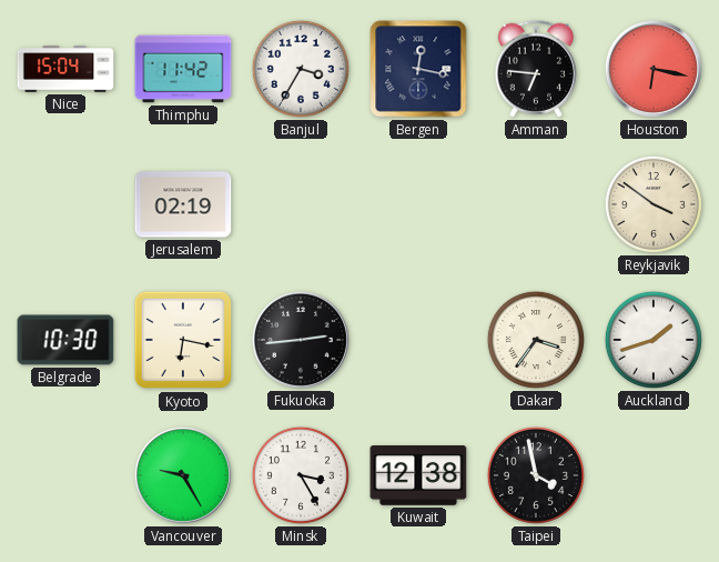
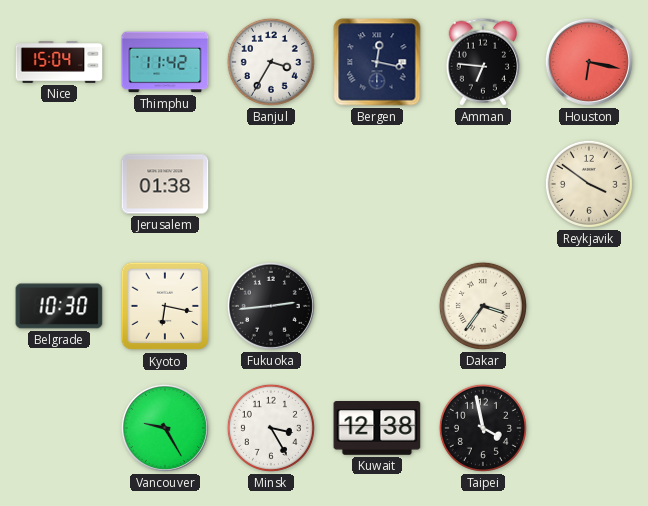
Jerusalem: 02:19 -> 01:38
Auckland: 1:42 -> none
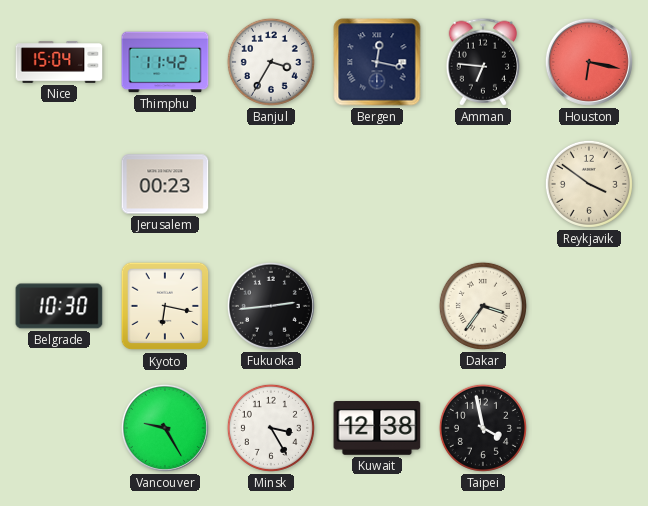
Jerusalem: 01:38 -> 00:23
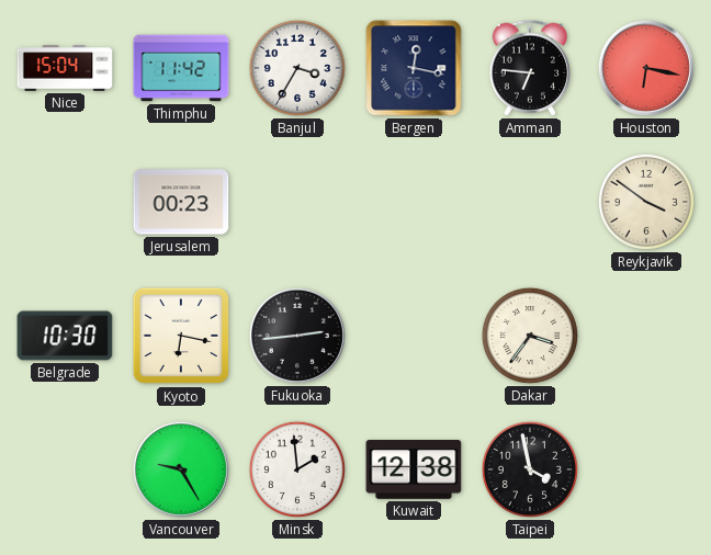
Minsk: 3:25 -> 1:59
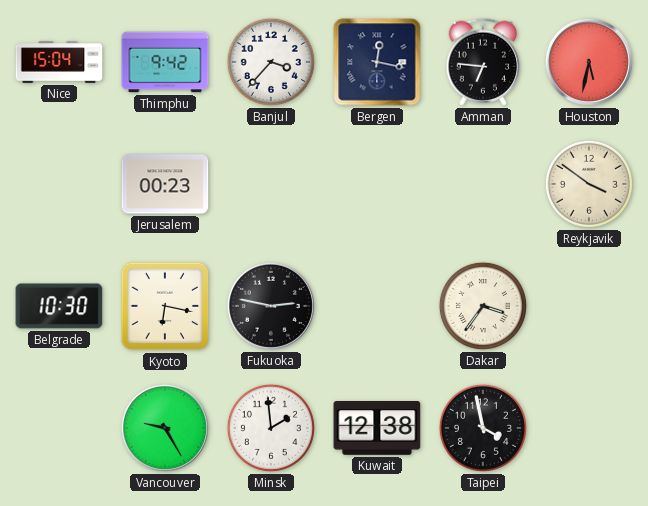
Thimphu: 11:42 -> 9:42
Banjul: 3:35 -> 3:37
Houston: 6:17 -> 5:32
Fukuoka: 2:44 -> 2:47
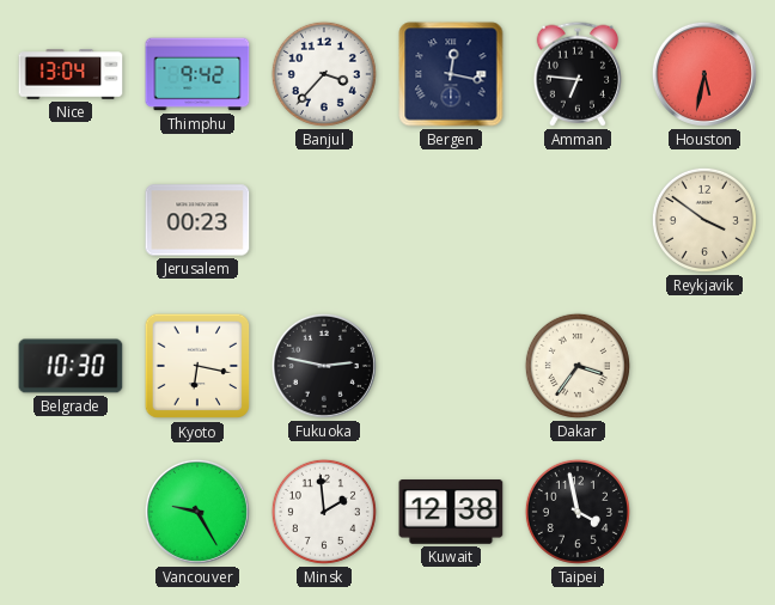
Nice: 15:04 -> 13:04
